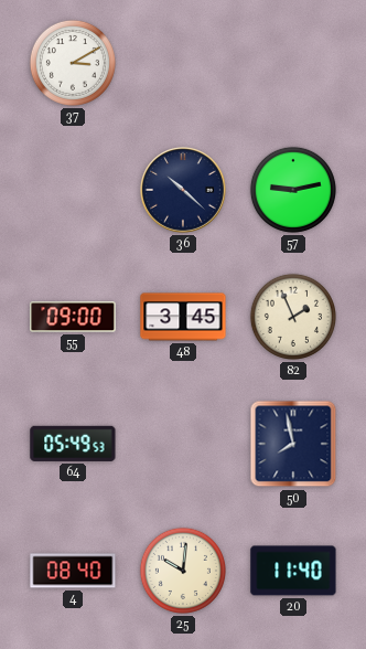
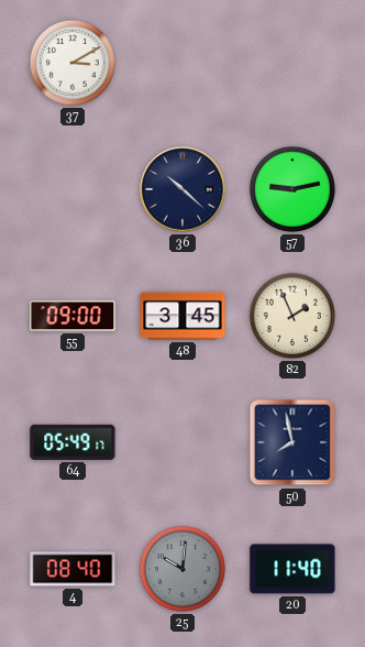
64: 05:49:53 -> 05:49:17
25 dial: cream -> grey
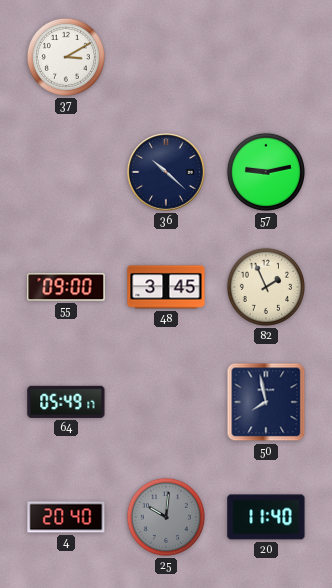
4: 08:40 -> 20:40
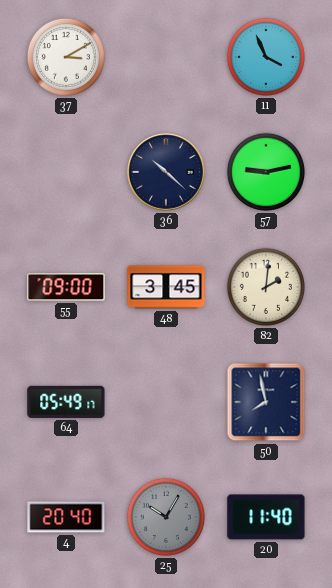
11: none -> 3:56
82: 1:56 -> 2:01
25: 10:01 -> 10:05
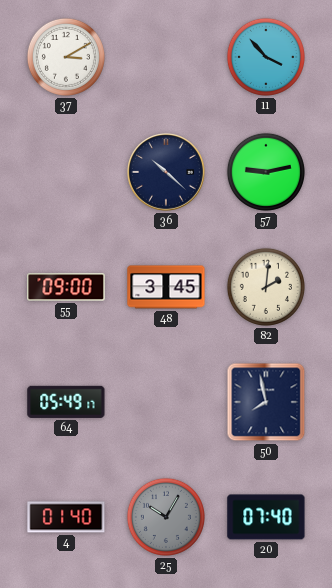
11: 3:56 -> 3:53
4: 20:40 -> 01:40
20: 11:40 -> 07:40
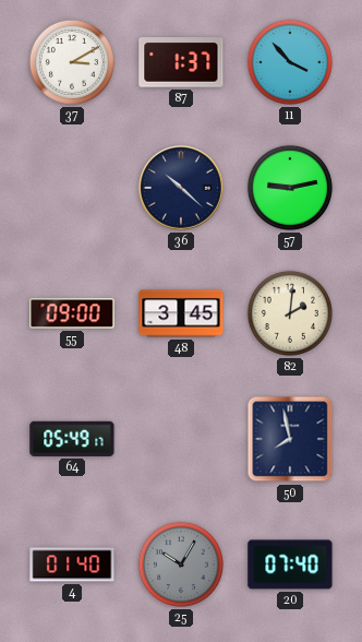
87: none -> 1:37
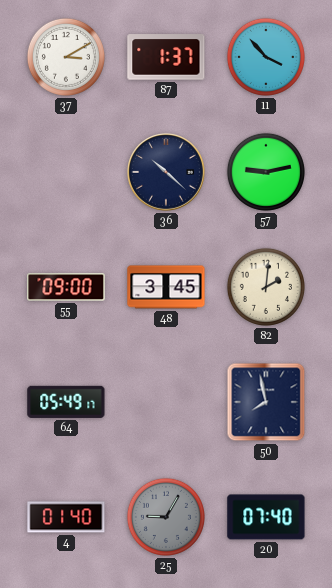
25: 10:05 -> 9:05
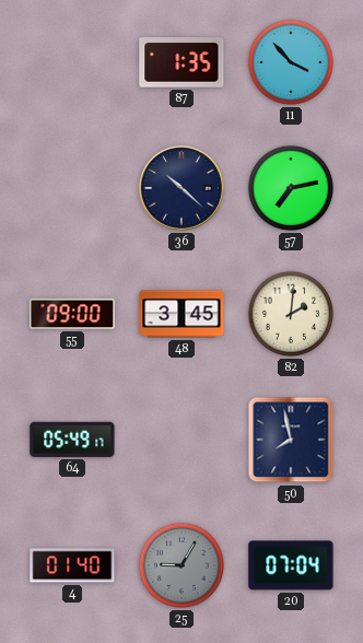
37: 3:10 -> none
87: 1:37 -> 1:35
57: 9:13 -> 7:13
20: 07:40 -> 07:04
